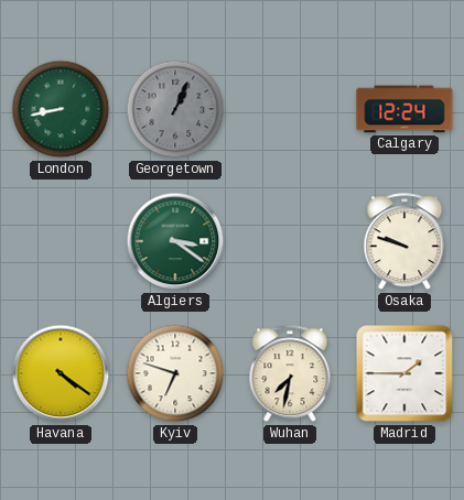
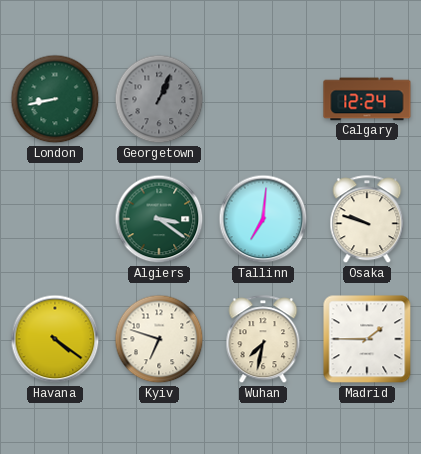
Tallinn: none -> 7:01
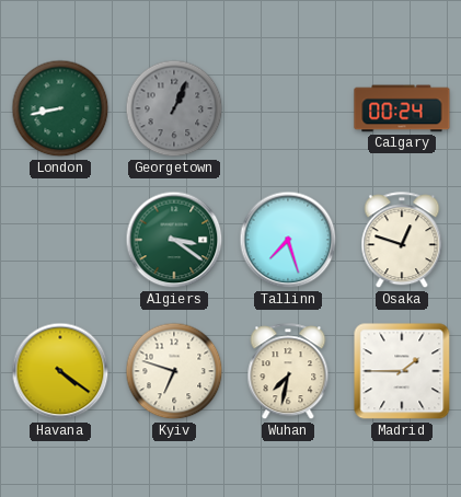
Calgary: 12:24 -> 00:24
Tallinn: 7:01 -> 7:27
Osaka: 9:48 -> 12:48
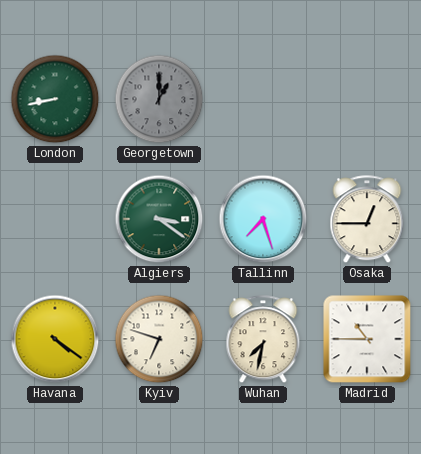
Georgetown: 1:04 -> 1:00
Calgary: 00:24 -> none
Osaka: 12:48 -> 12:45
Madrid: 1:45 -> 10:45
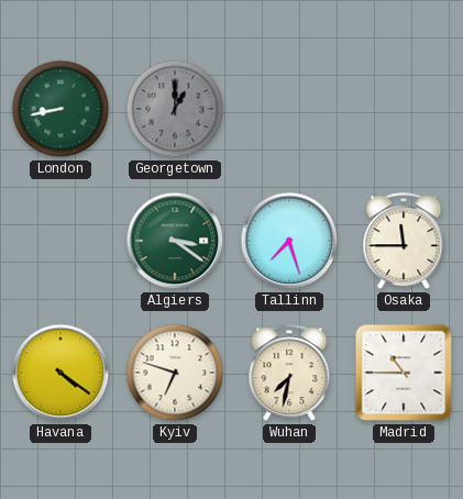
Osaka: 12:45 -> 11:45
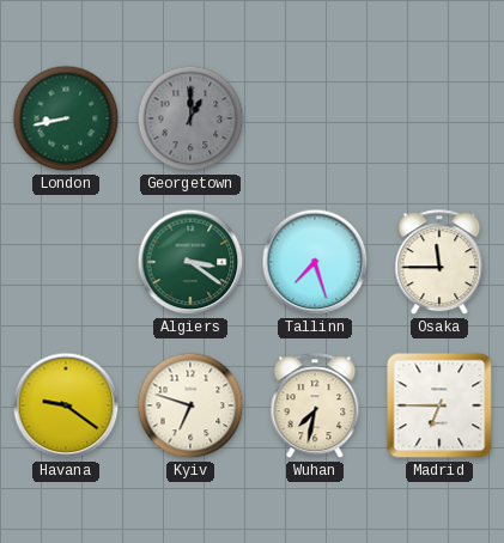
Havana: 4:21 -> 9:21
Madrid: 10:45 -> 6:45
